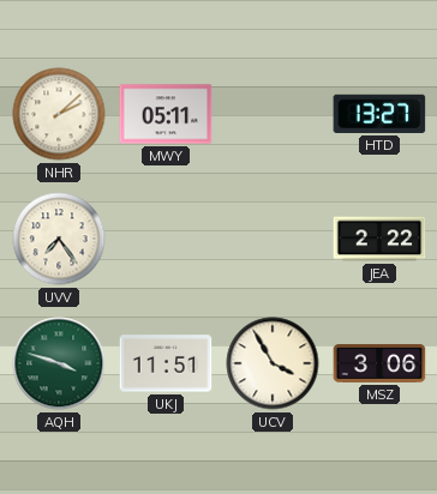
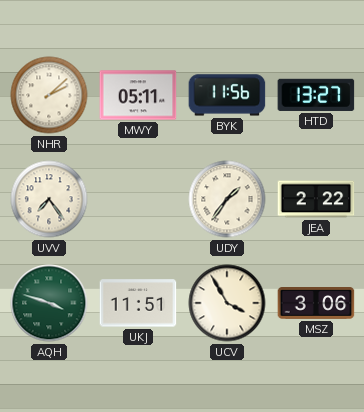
BYK: none -> 11:56
UDY: none -> 1:36
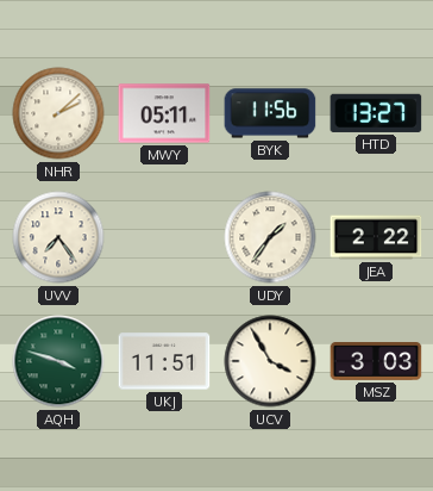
MSZ: 3:06 -> 3:03
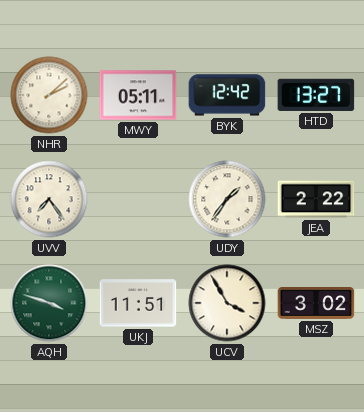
BYK: 11:56 -> 12:42
MSZ: 3:03 -> 3:02
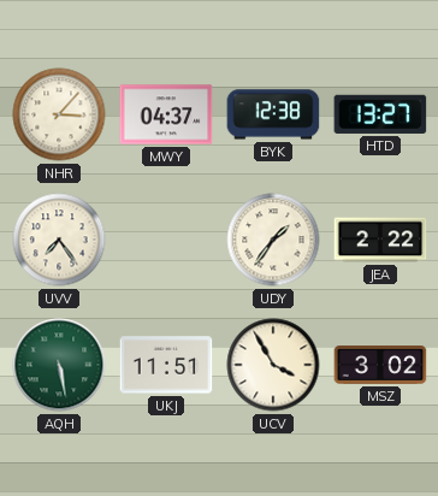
NHR: 2:08 -> 3:07
MWY: 05:11 -> 04:37
BYK: 12:42 -> 12:38
AQH: 3:48 -> 5:28
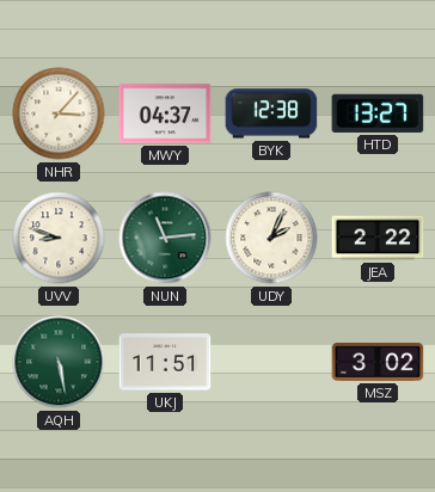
UVV: 7:24 -> 8:48
NUN: none -> 11:14
UDY: 1:36 -> 2:04
UCV: 3:55 -> none
